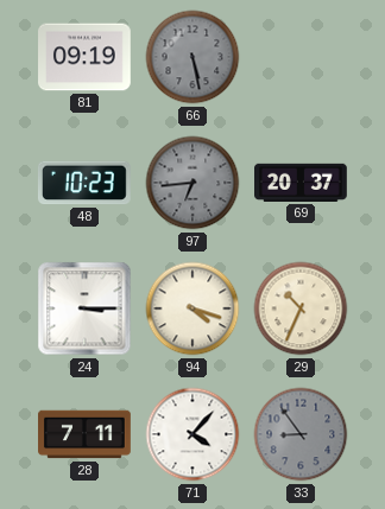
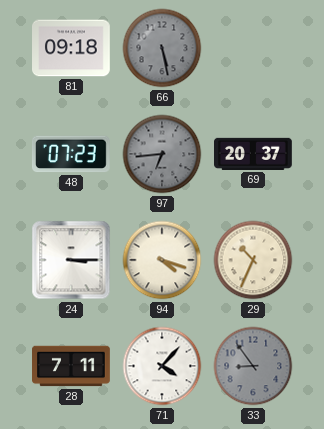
81: 09:19 -> 09:18
48: 10:23 -> 07:23
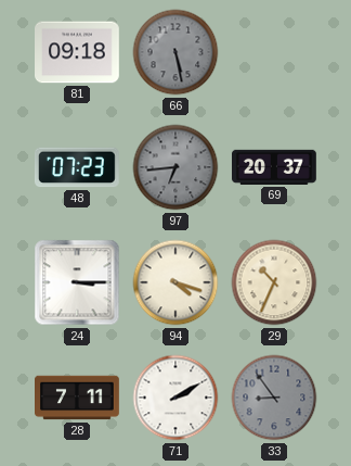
71: 4:07 -> 2:10
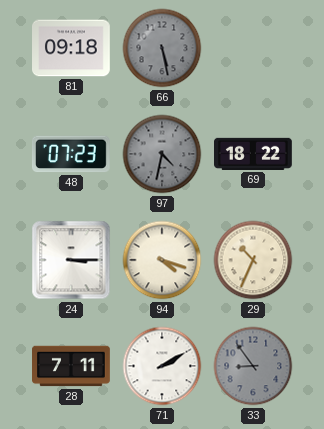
97: 6:44 -> 4:32
69: 20:37 -> 18:22
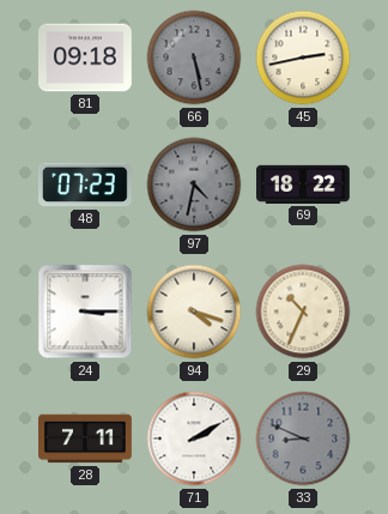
45: none -> 2:43
33: 8:54 -> 8:49
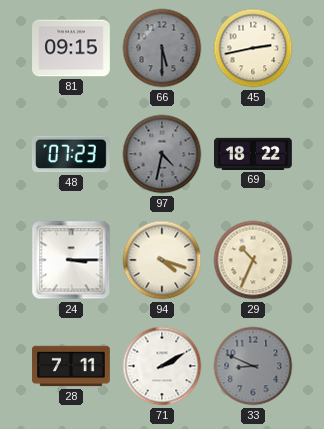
81: 09:18 -> 09:15
66: 5:28 -> 5:30
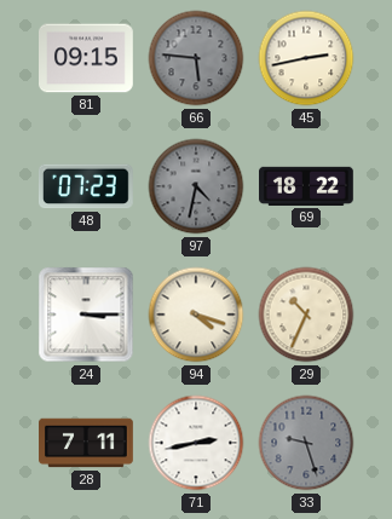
66: 5:30 -> 5:46
71: 2:10 -> 2:43
33: 8:49 -> 9:27
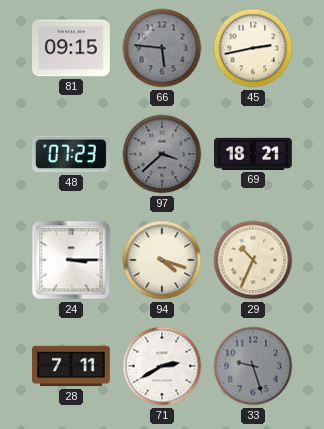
97: 4:32 -> 3:38
69: 18:22 -> 18:21
71: 2:43 -> 2:40
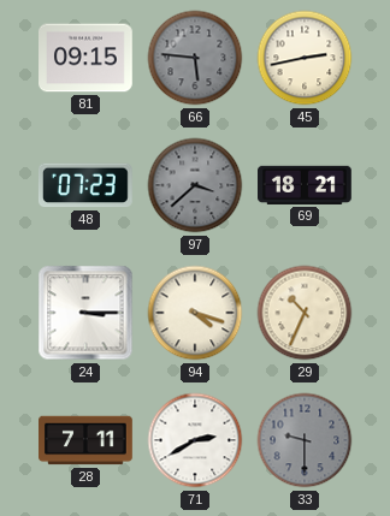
33: 9:27 -> 9:30
